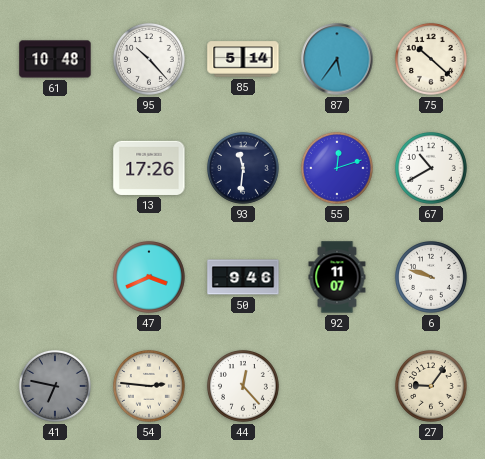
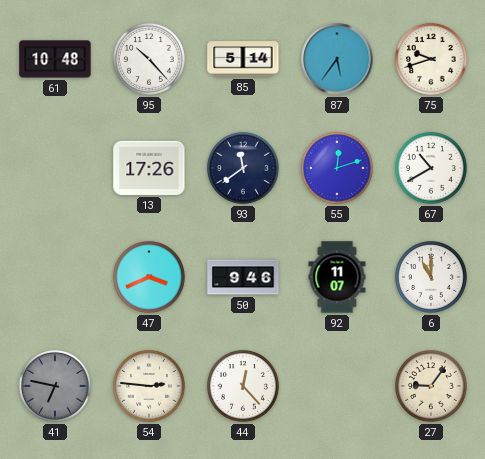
75: 10:22 -> 9:42
93: 11:31 -> 11:39
6: 9:48 -> 11:00
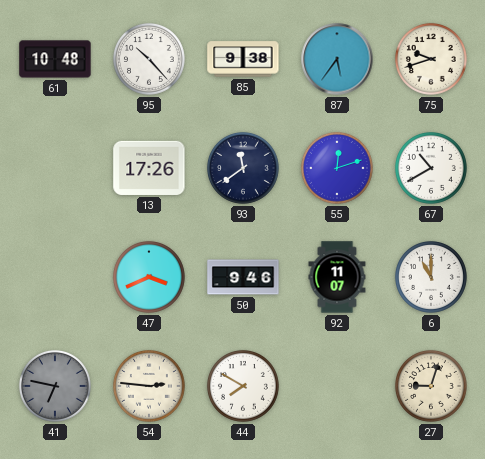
85: 5:14 -> 9:38
44: 12:23 -> 7:50
27: 9:06 -> 9:03
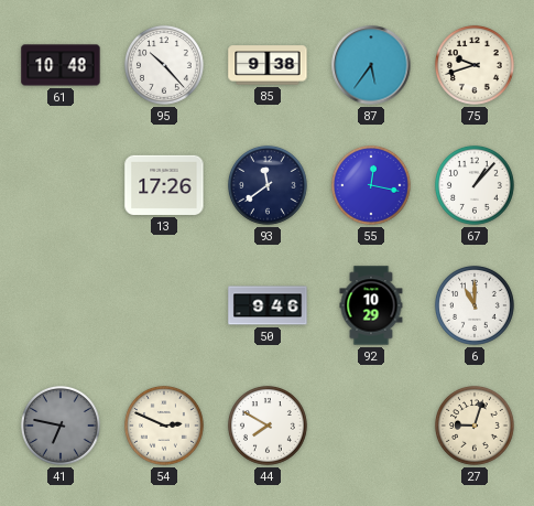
55: 12:12 -> 12:17
67: 10:40 -> 1:07
47: 3:41 -> none
92: 11:07 -> 10:29
54: 2:46 -> 2:49
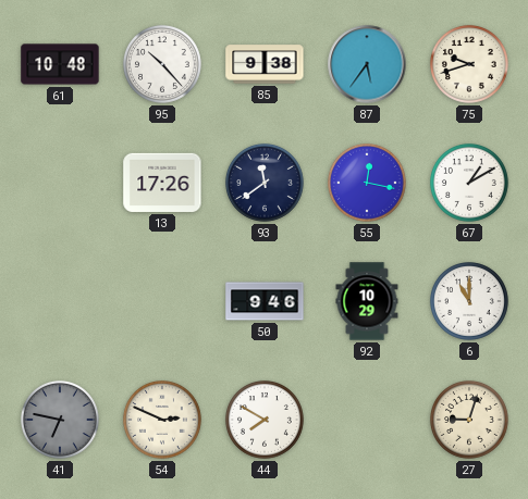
67: 1:07 -> 1:10
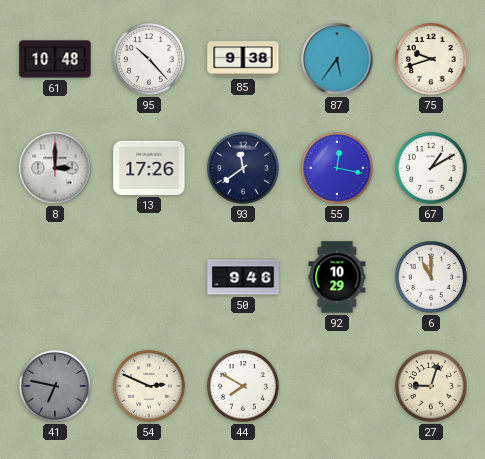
8: none -> 3:00
